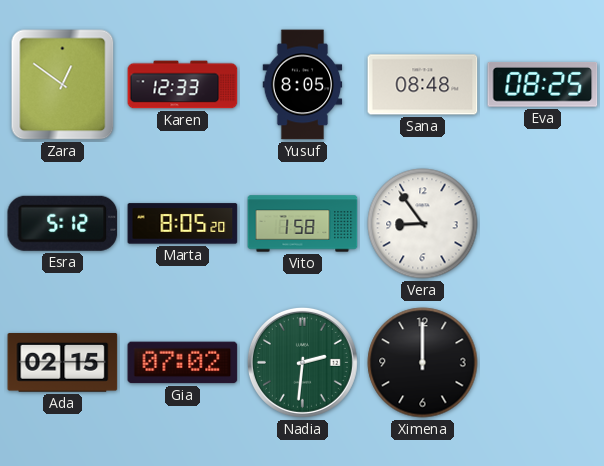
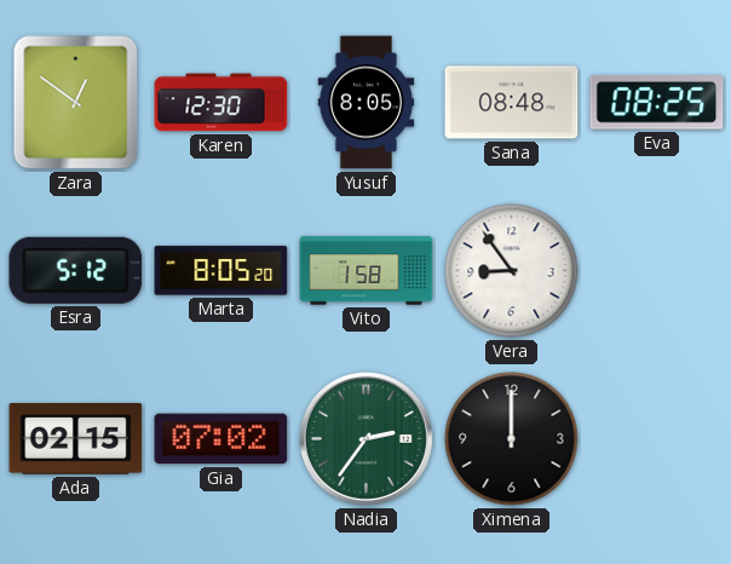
Karen: 12:33 -> 12:30
Nadia: 2:31 -> 2:36
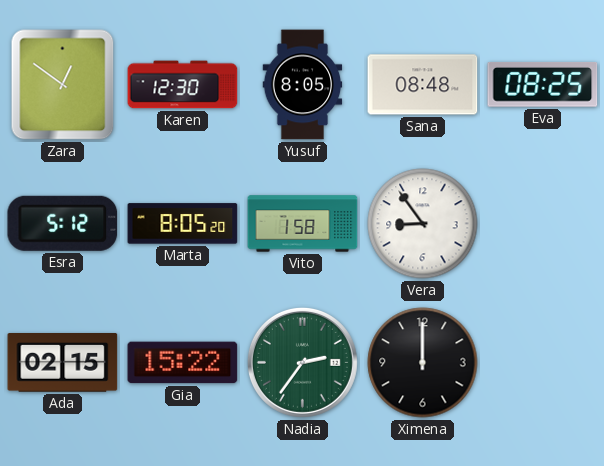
Gia: 07:02 -> 15:22
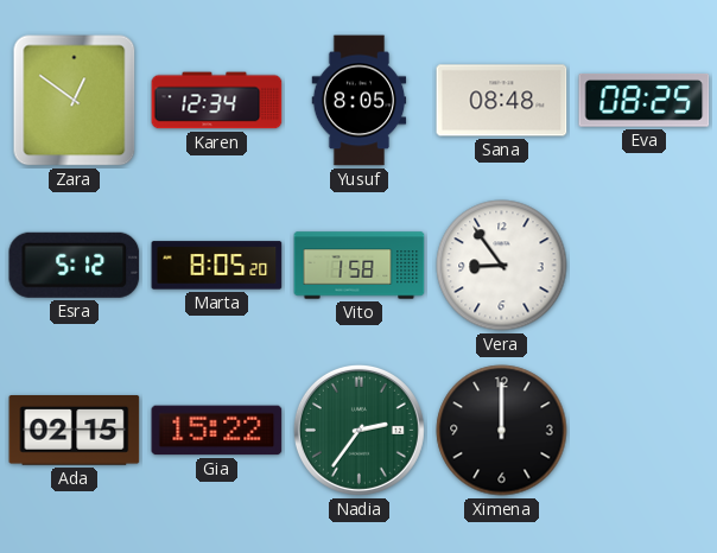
Karen: 12:30 -> 12:34
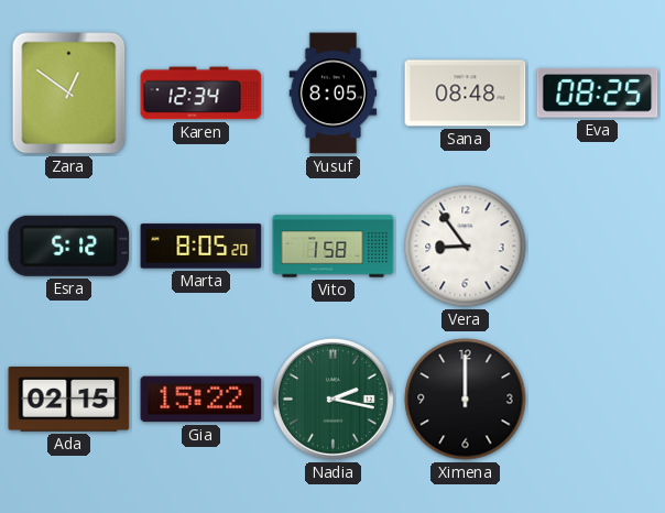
Nadia: 2:36 -> 2:17
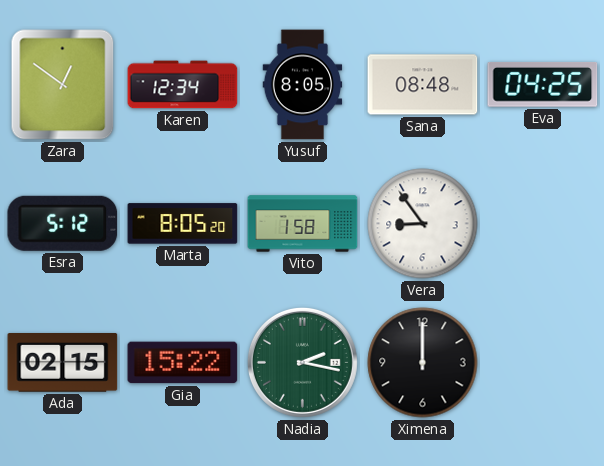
Eva: 08:25 -> 04:25
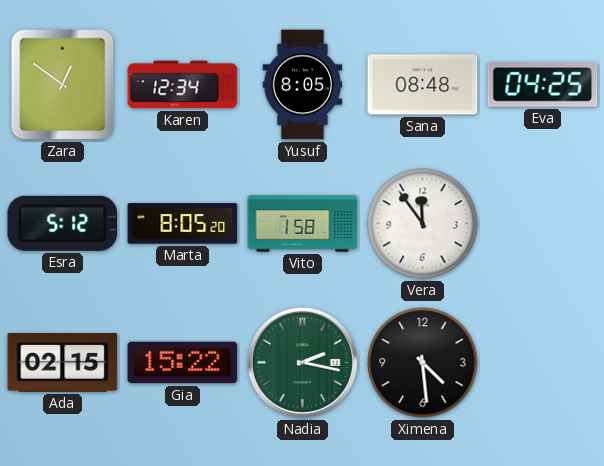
Vera: 8:54 -> 11:54
Ximena: 12:00 -> 4:29
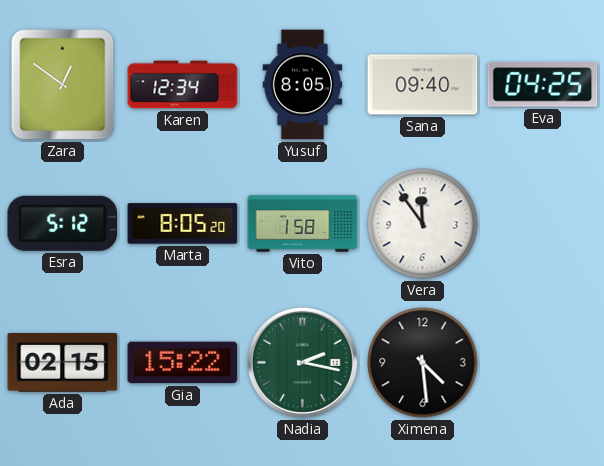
Sana: 08:48 -> 09:40
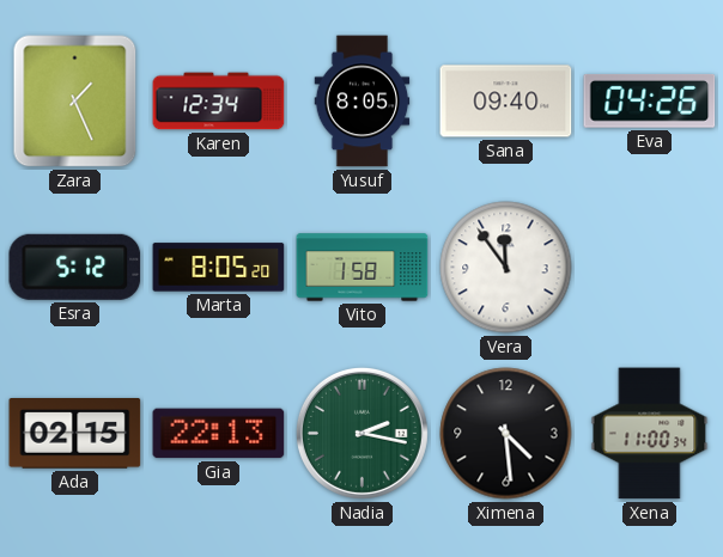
Zara: 12:51 -> 1:26
Eva: 04:25 -> 04:26
Gia: 15:22 -> 22:13
Xena: none -> 11:00
